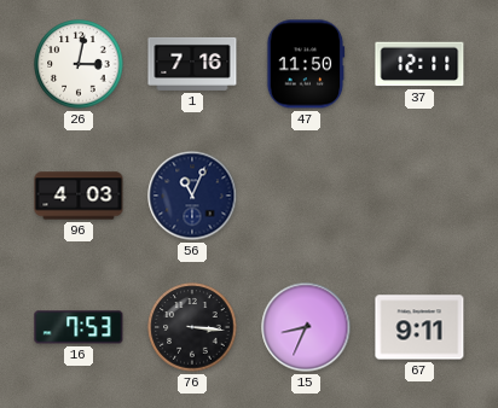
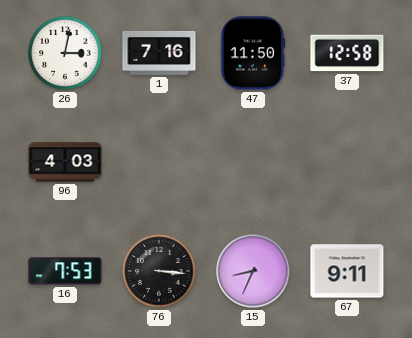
37: 12:11 -> 12:58
56: 11:04 -> none
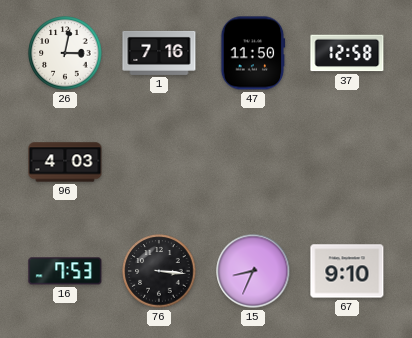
67: 9:11 -> 9:10
